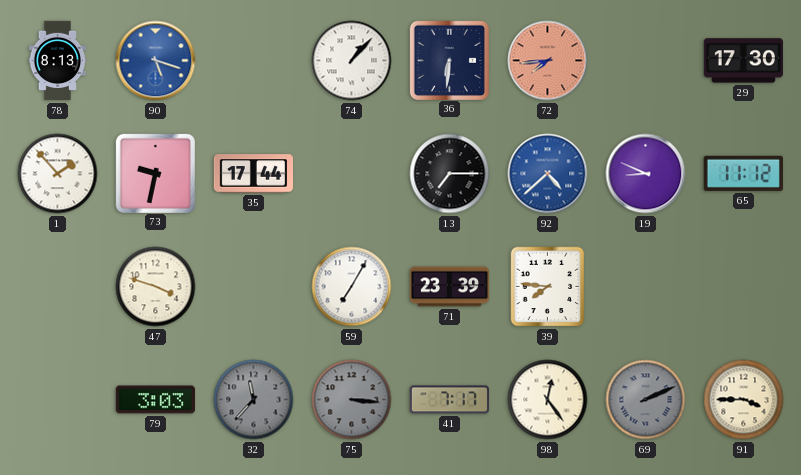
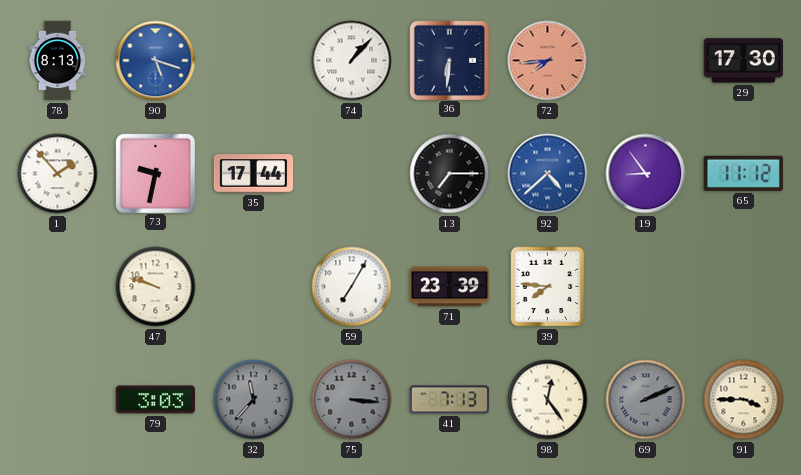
19: 8:49 -> 8:54
47: 3:48 -> 9:48
41: 7:17 -> 7:13
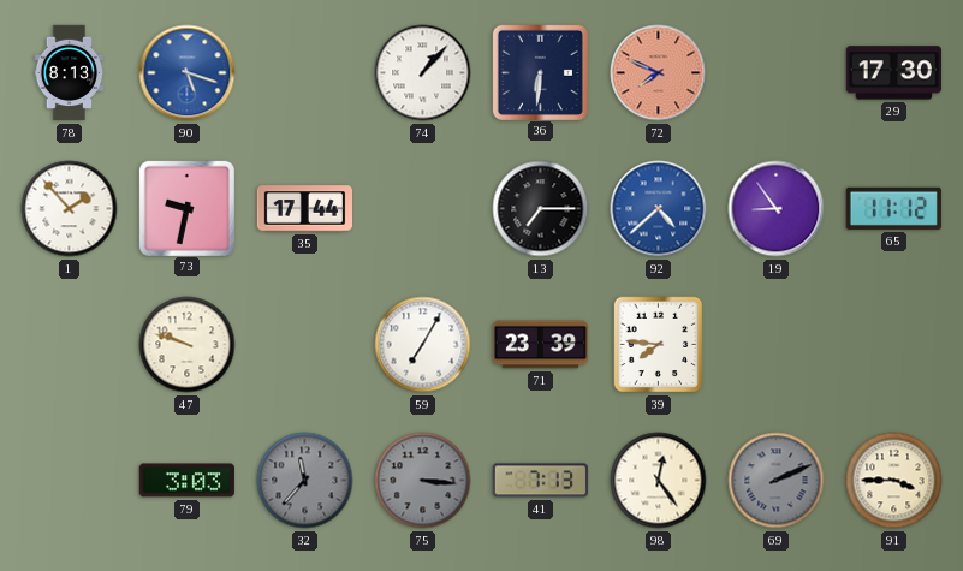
72: 7:44 -> 7:49
